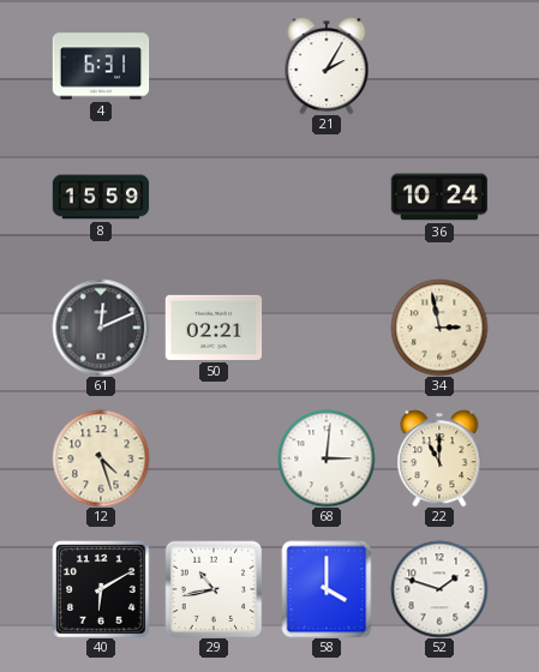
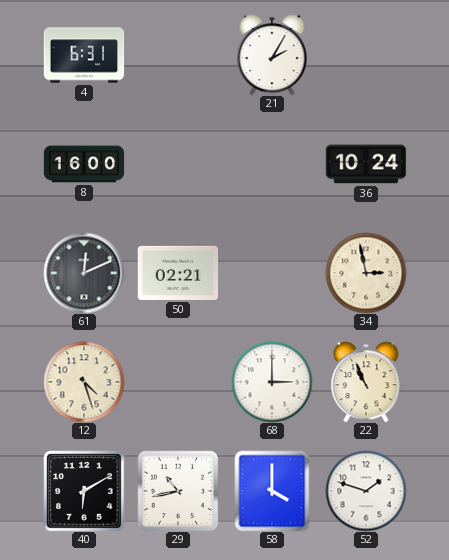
8: 15:59 -> 16:00
68: 3:01 -> 3:00
22: 11:00 -> 10:56
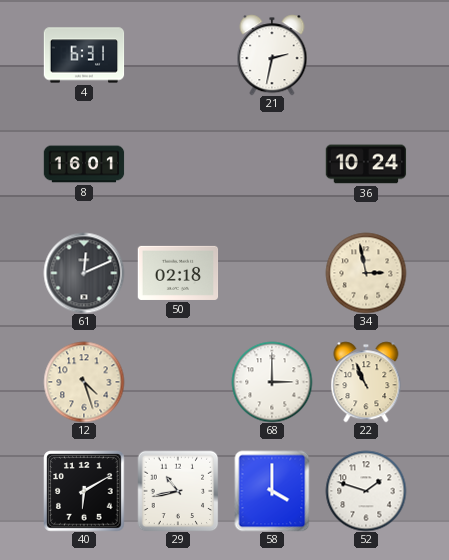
21: 2:05 -> 2:32
8: 16:00 -> 16:01
50: 02:21 -> 02:18
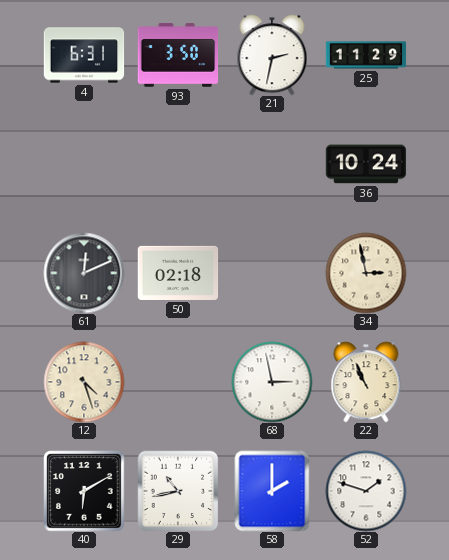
93: none -> 3:50
25: none -> 11:29
8: 16:01 -> none
68: 3:00 -> 2:58
58: 4:00 -> 2:00
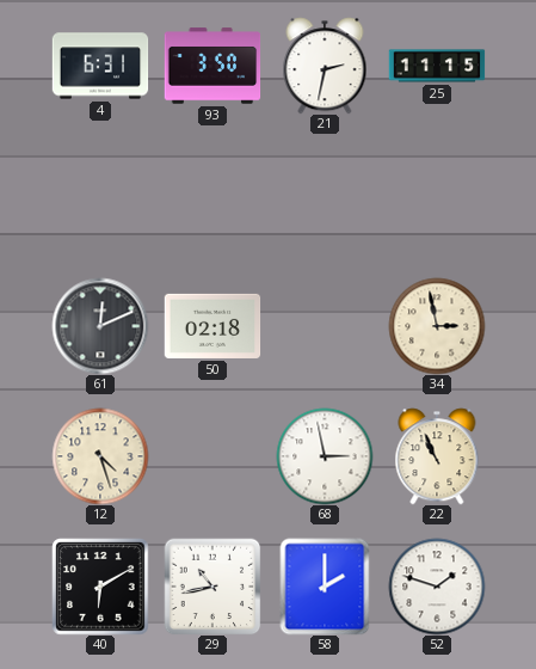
25: 11:29 -> 11:15
36: 10:24 -> none
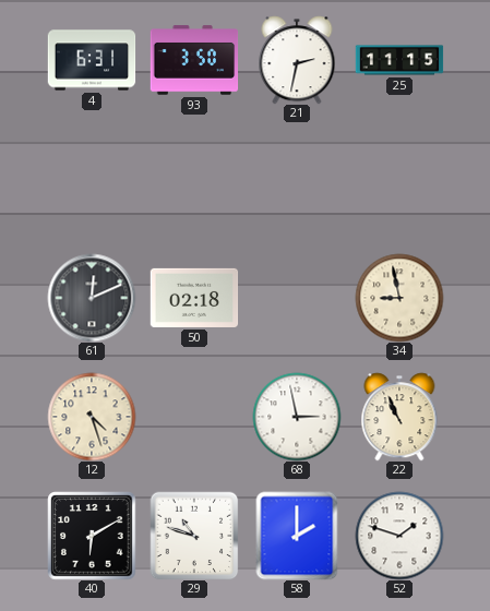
34: 2:58 -> 8:58
29: 10:43 -> 10:48
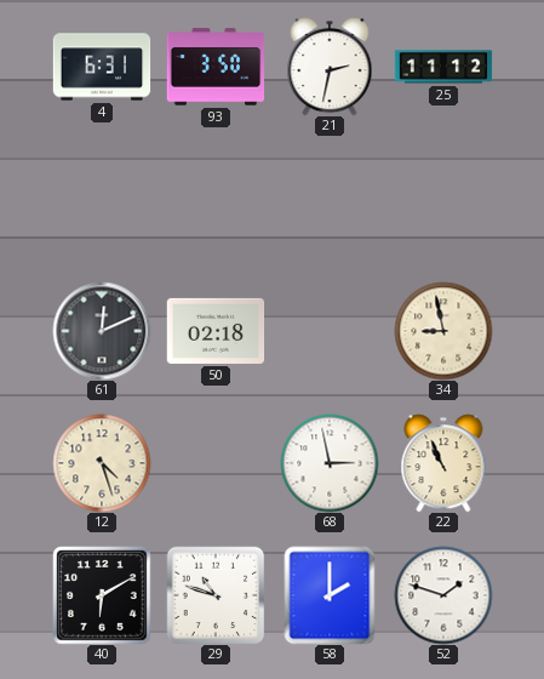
25: 11:15 -> 11:12
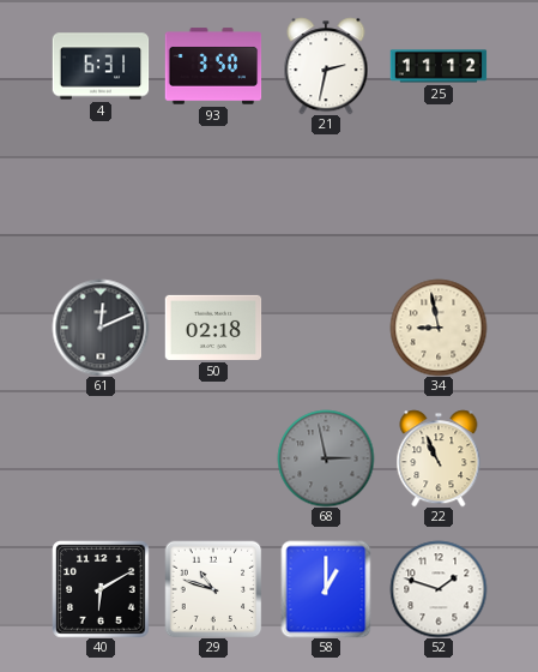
12: 4:27 -> none
68 dial: white -> grey
58: 2:00 -> 1:00
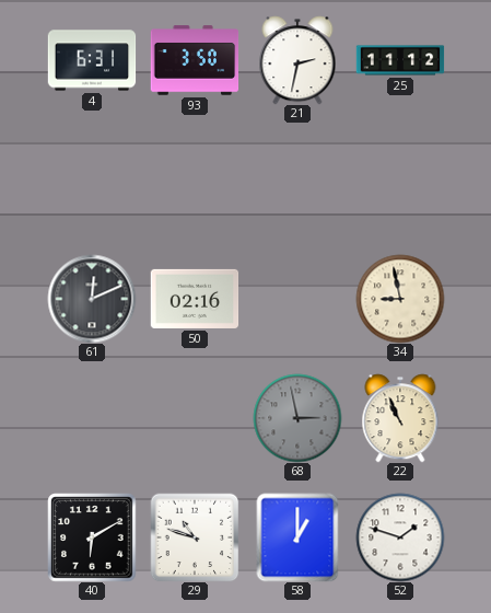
50: 02:18 -> 02:16
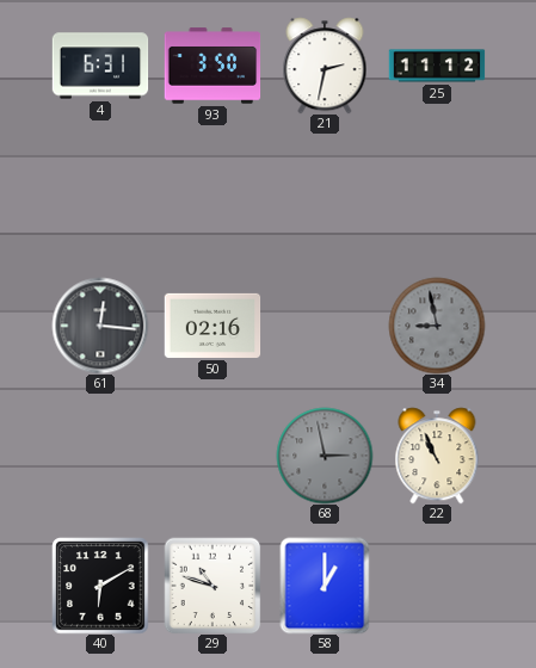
61: 12:11 -> 12:16
34 dial: cream -> grey
52: 1:48 -> none
